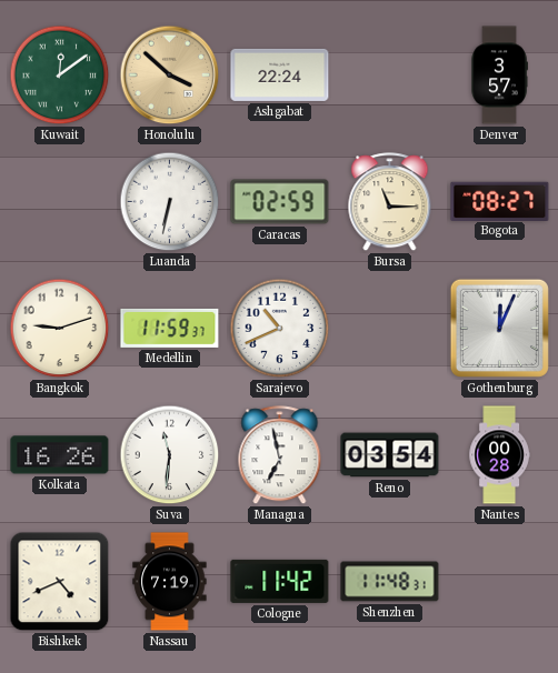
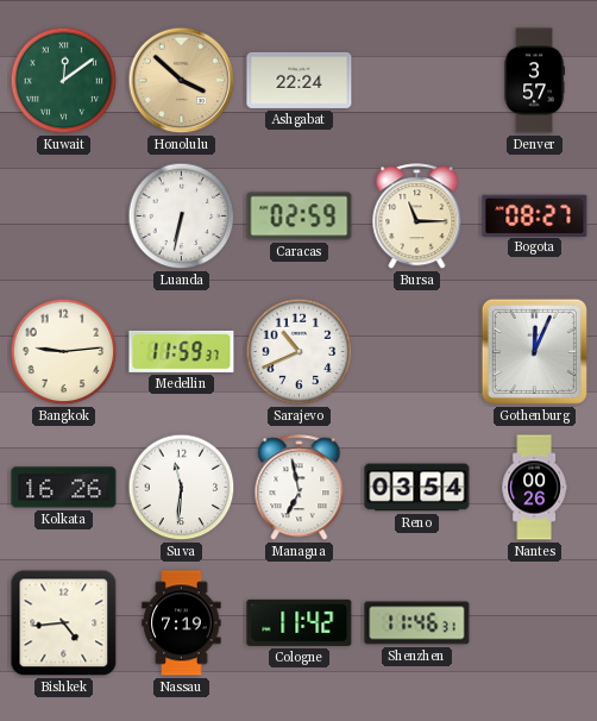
Bangkok: 9:12 -> 9:14
Nantes: 00:28 -> 00:26
Bishkek: 4:41 -> 4:44
Shenzhen: 11:48 -> 11:46
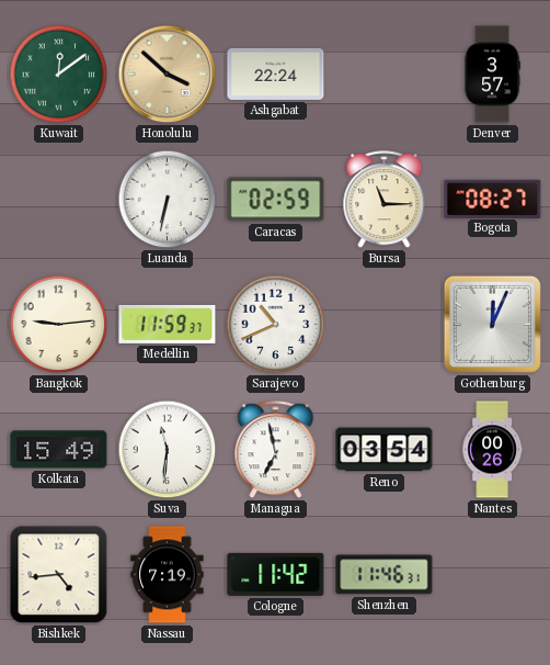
Kolkata: 16:26 -> 15:49
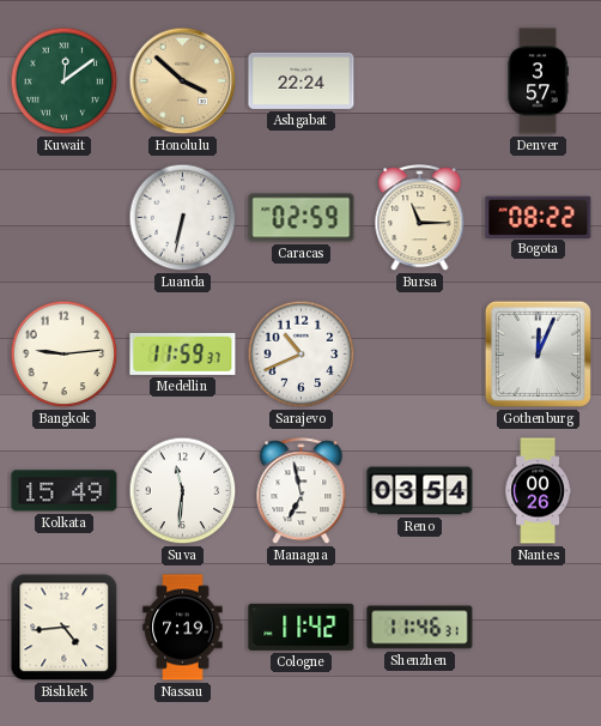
Bogota: 08:27 -> 08:22
